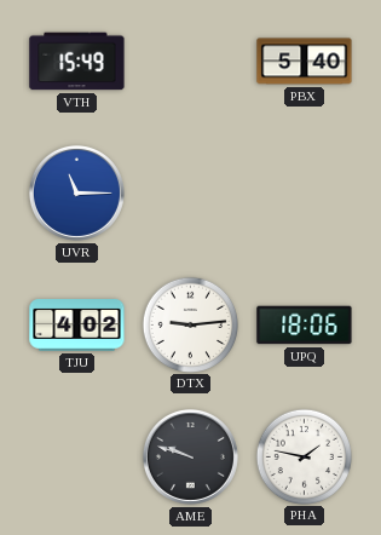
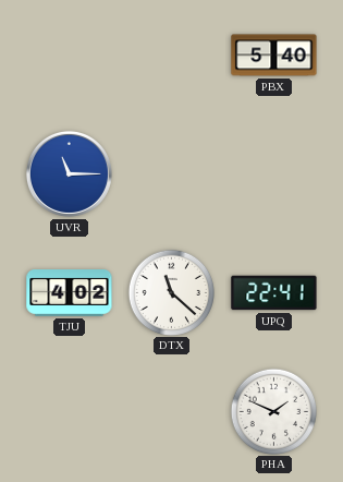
VTH: 15:49 -> none
DTX: 9:14 -> 11:22
UPQ: 18:06 -> 22:41
AME: 9:48 -> none
PHA: 1:47 -> 1:49
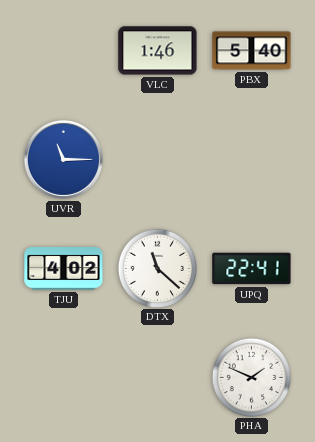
VLC: none -> 1:46
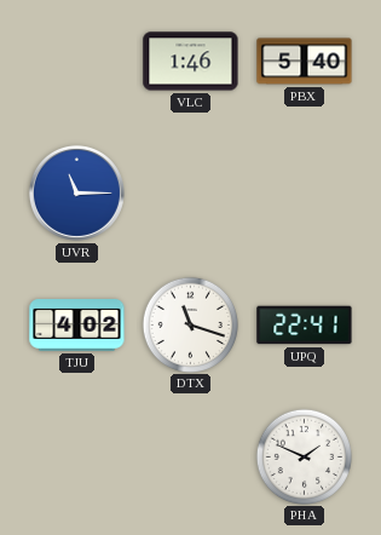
DTX: 11:22 -> 11:18
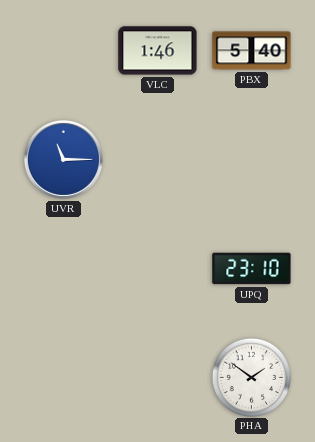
TJU: 4:02 -> none
DTX: 11:18 -> none
UPQ: 22:41 -> 23:10
PHA: 1:49 -> 1:51
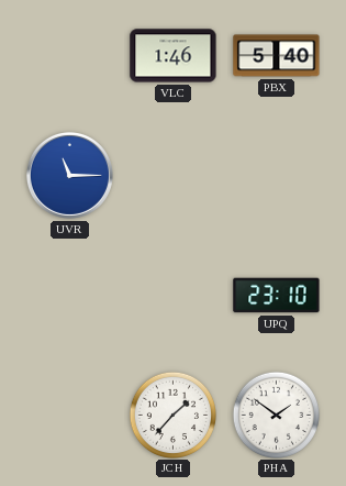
JCH: none -> 1:37
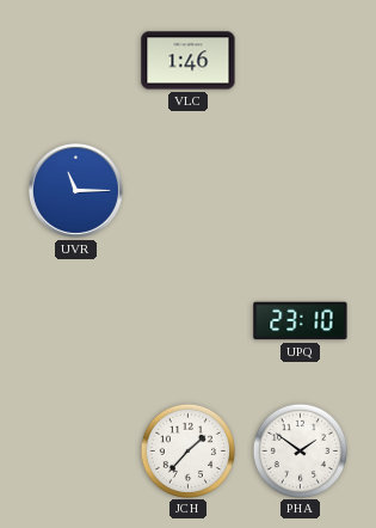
PBX: 5:40 -> none
